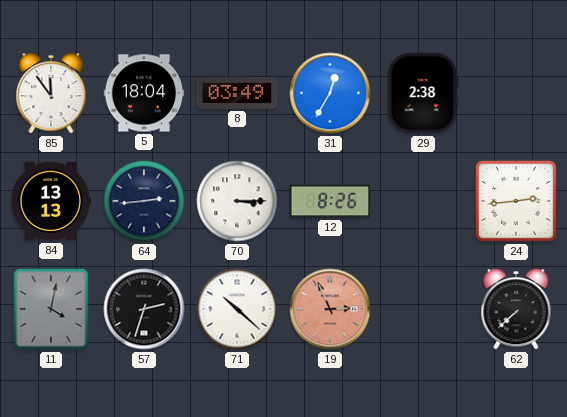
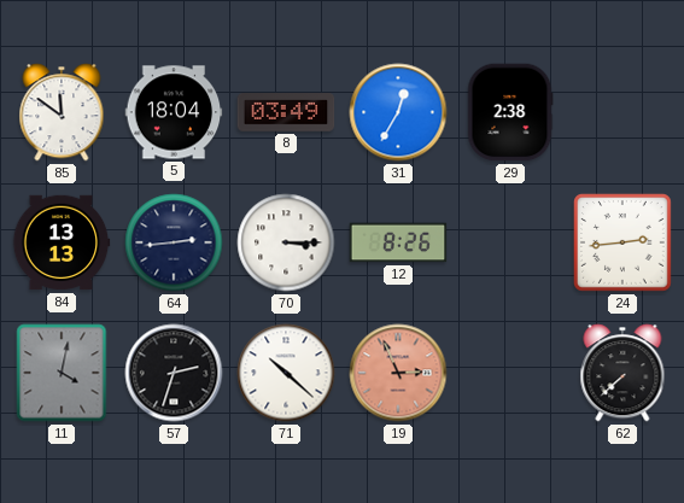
85: 11:54 -> 11:51
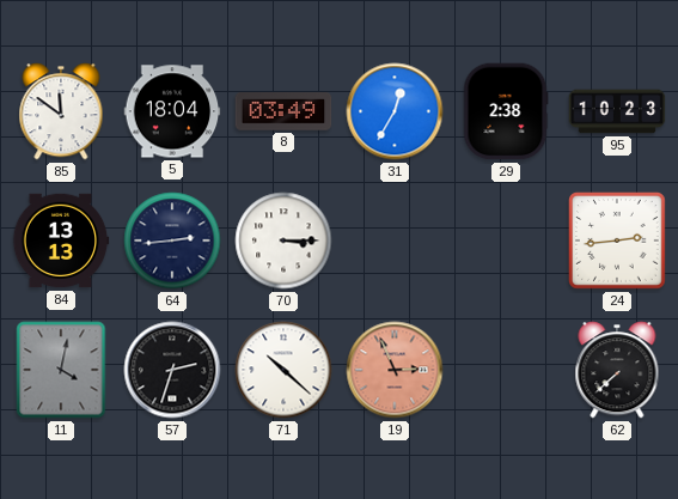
95: none -> 10:23
12: 8:26 -> none
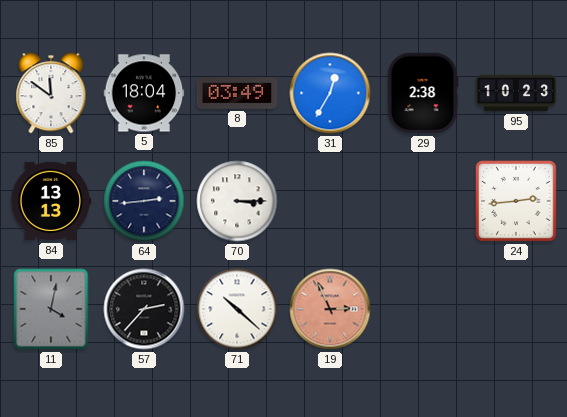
57: 2:33 -> 2:37
62: 7:38 -> none
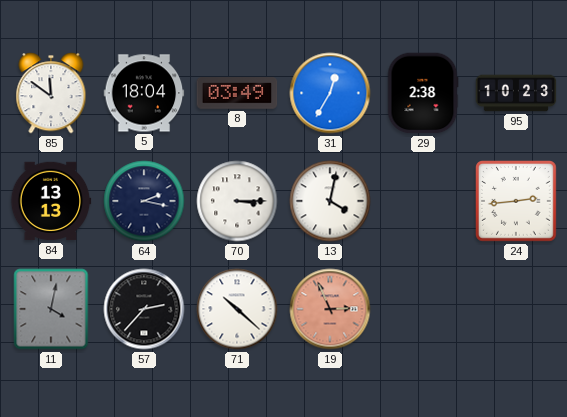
64: 2:44 -> 2:17
13: none -> 4:02
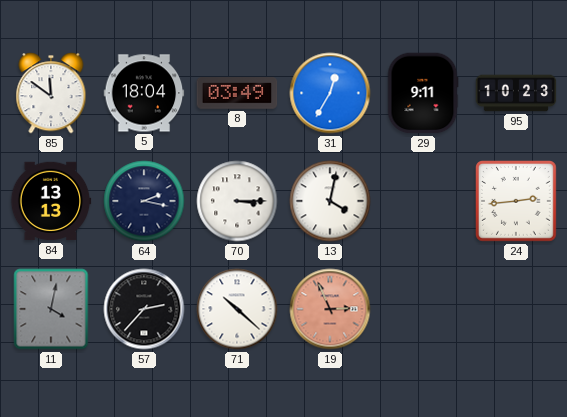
29: 2:38 -> 9:11
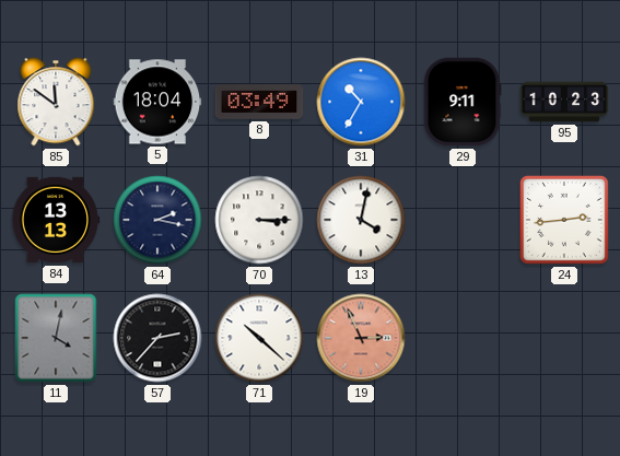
31: 12:35 -> 10:35
